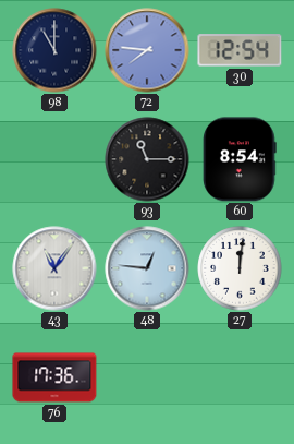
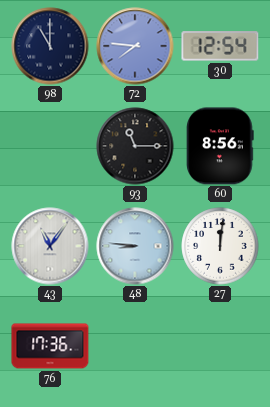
60: 8:54 -> 8:56
48: 12:46 -> 8:46
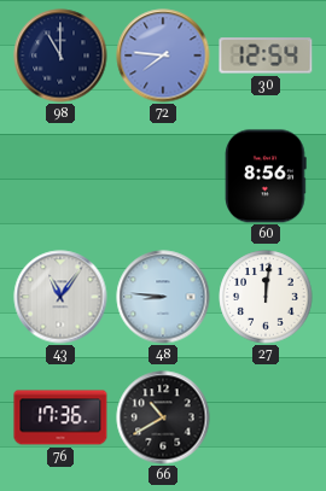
93: 11:15 -> none
66: none -> 10:40
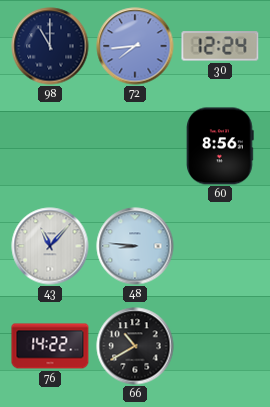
72: 7:46 -> 7:44
30: 12:54 -> 12:24
43: 11:06 -> 11:07
27: 12:01 -> none
76: 17:36 -> 14:22
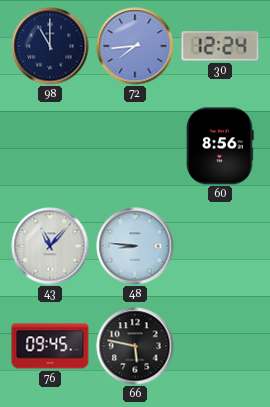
76: 14:22 -> 09:45
66: 10:40 -> 5:47
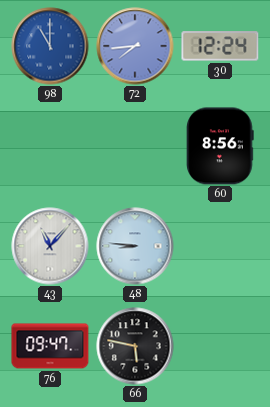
98 dial: navy -> blue
76: 09:45 -> 09:47
